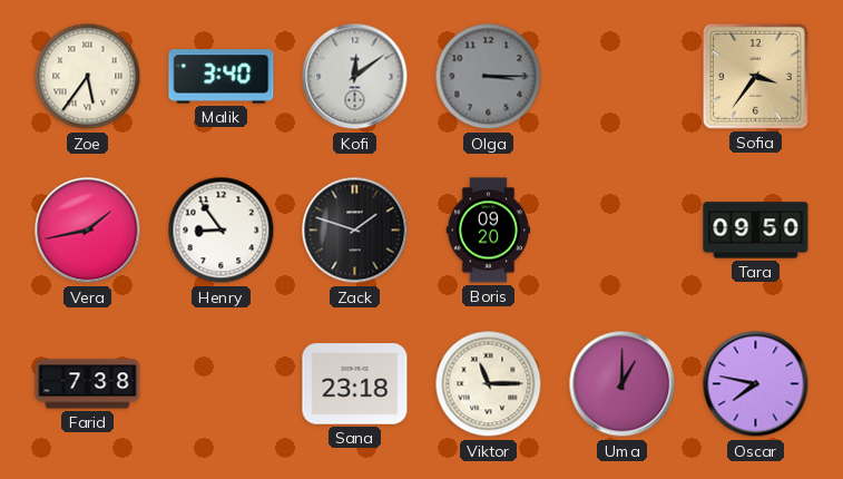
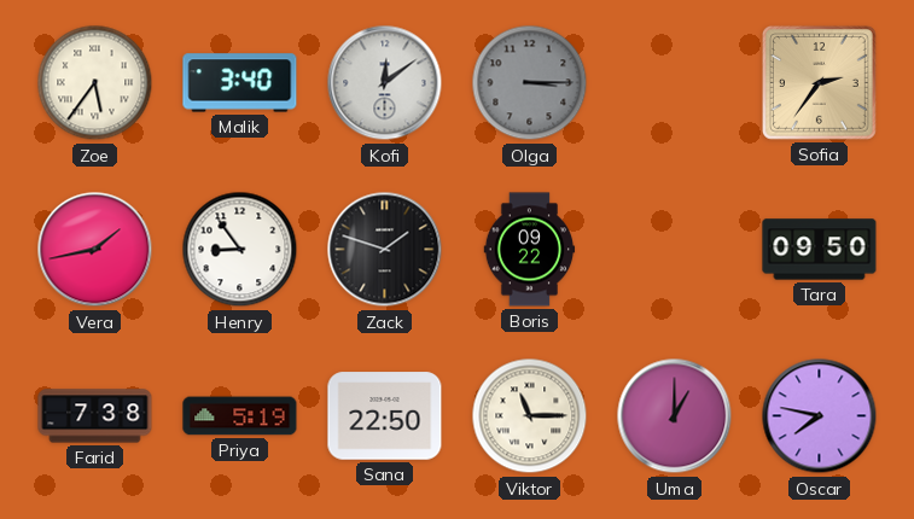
Sofia: 3:36 -> 2:36
Boris: 09:20 -> 09:22
Priya: none -> 5:19
Sana: 23:18 -> 22:50
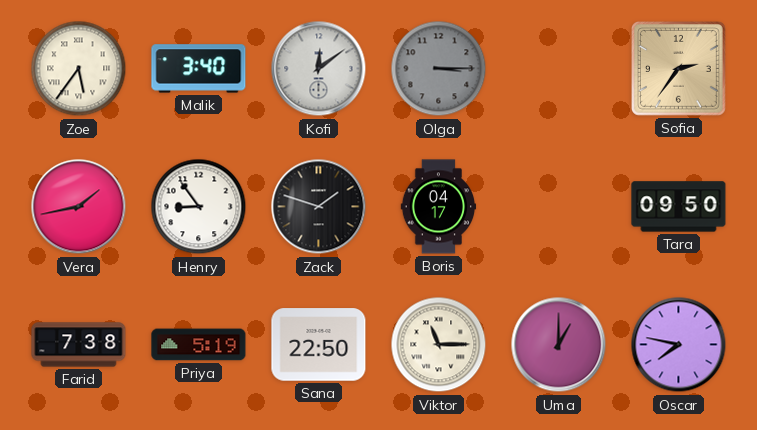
Boris: 09:22 -> 04:17
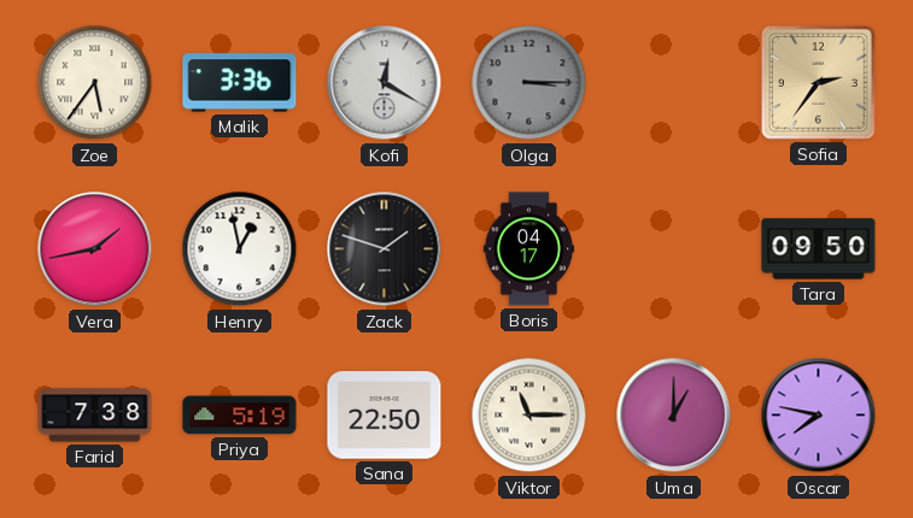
Malik: 3:40 -> 3:36
Kofi: 12:09 -> 12:20
Henry: 8:54 -> 12:58
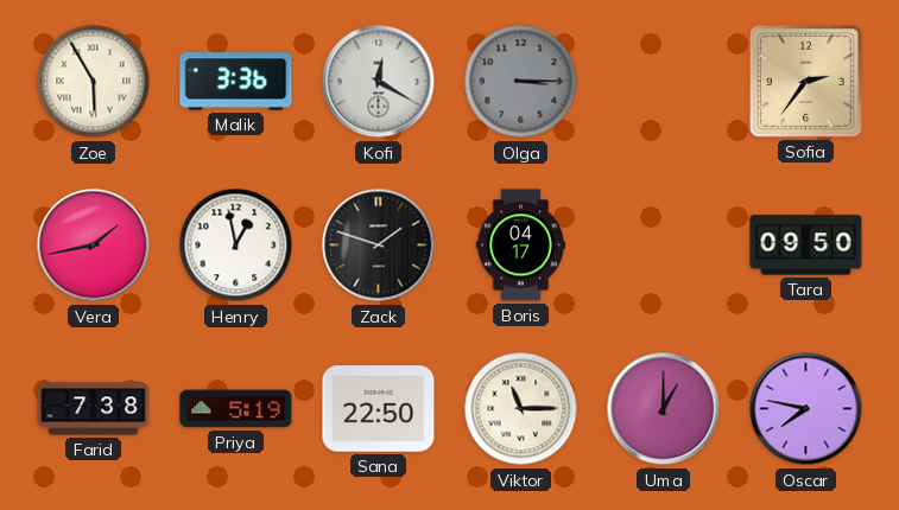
Zoe: 5:36 -> 5:55
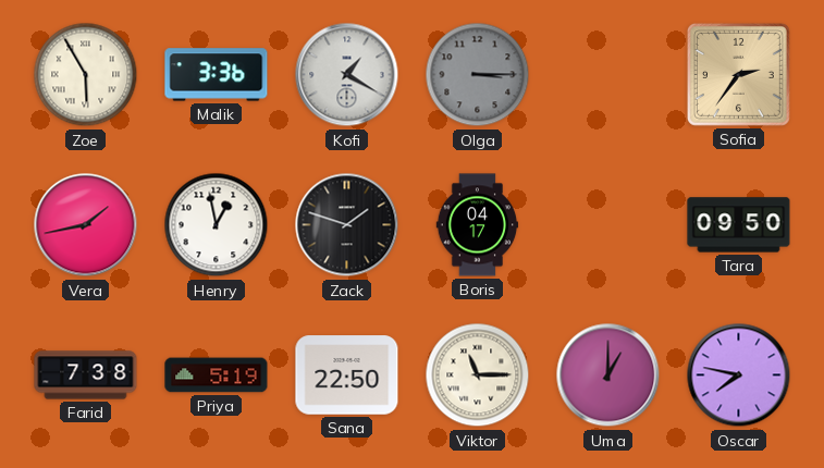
Kofi: 12:20 -> 1:20
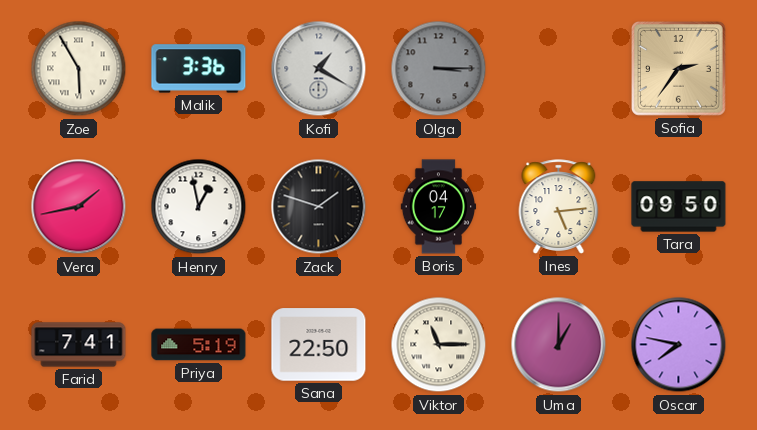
Ines: none -> 5:14
Farid: 7:38 -> 7:41
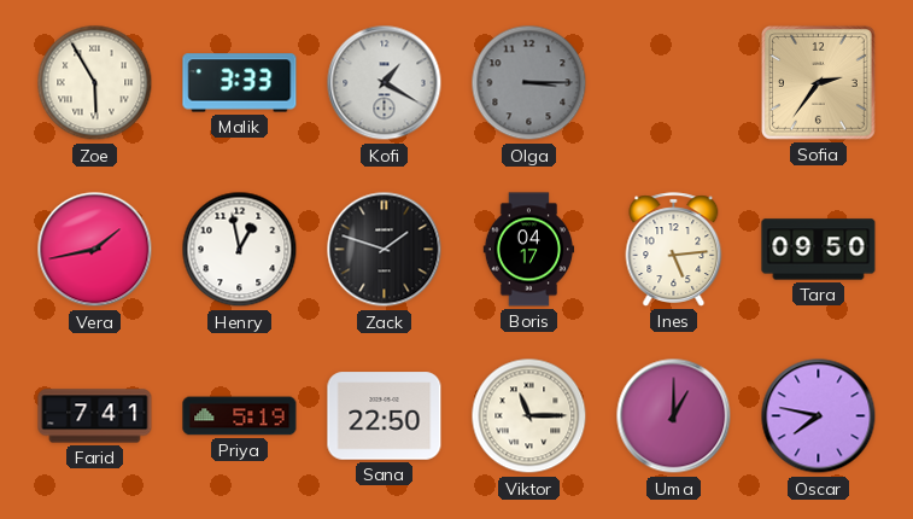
Malik: 3:36 -> 3:33
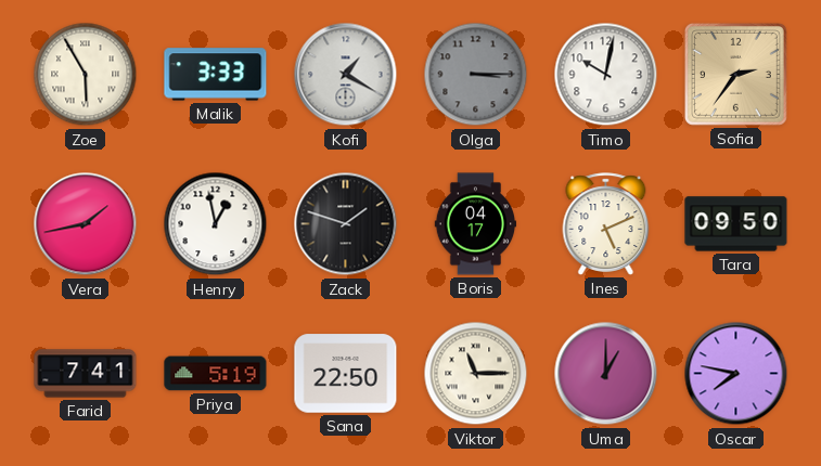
Timo: none -> 10:02
Ines: 5:14 -> 5:11
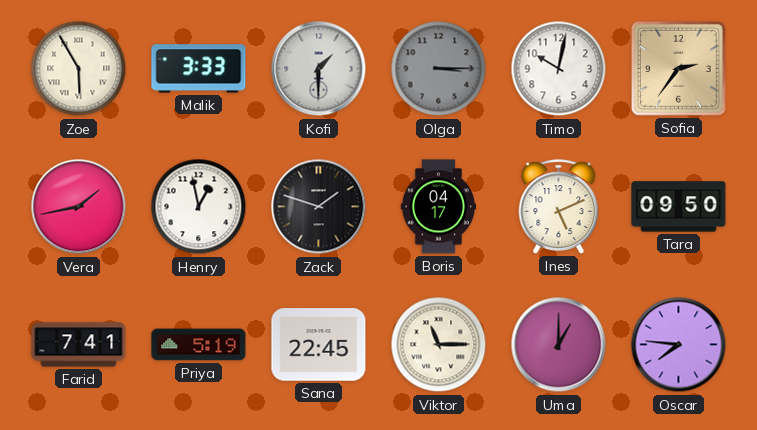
Kofi: 1:20 -> 1:30
Sana: 22:50 -> 22:45
Oscar: 7:47 -> 7:46
